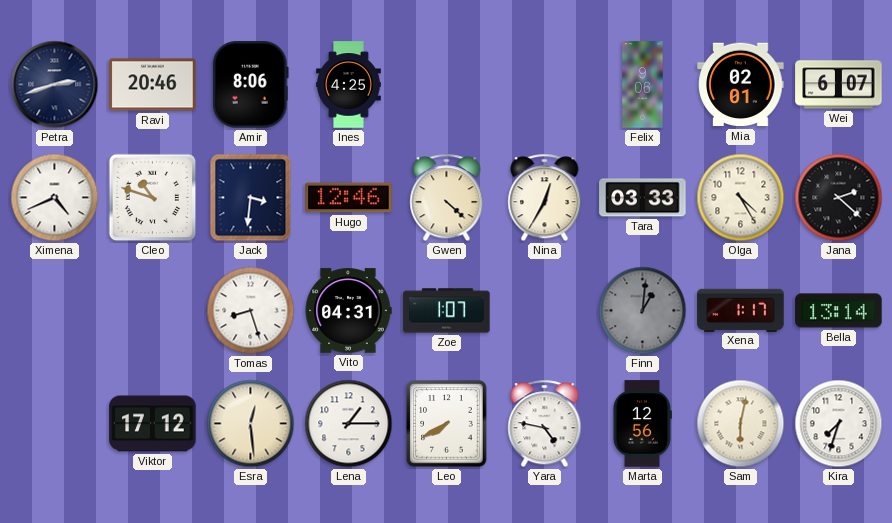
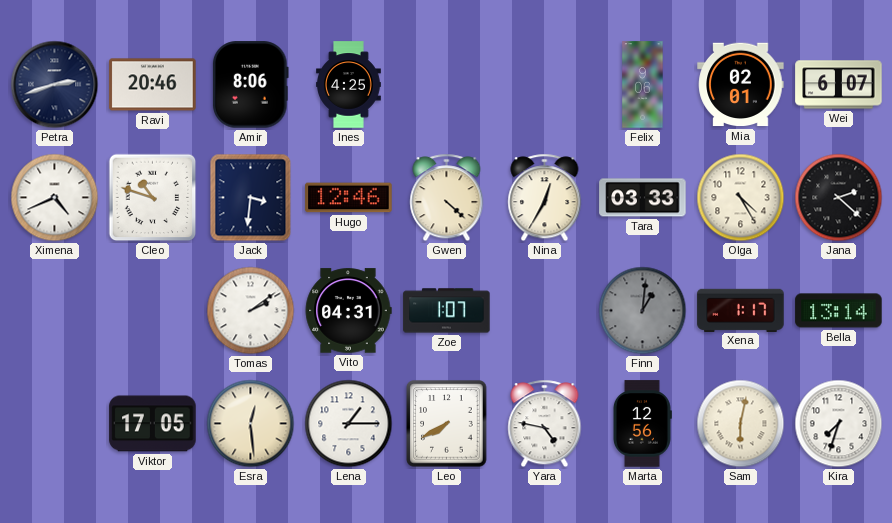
Tomas: 8:27 -> 2:09
Viktor: 17:12 -> 17:05
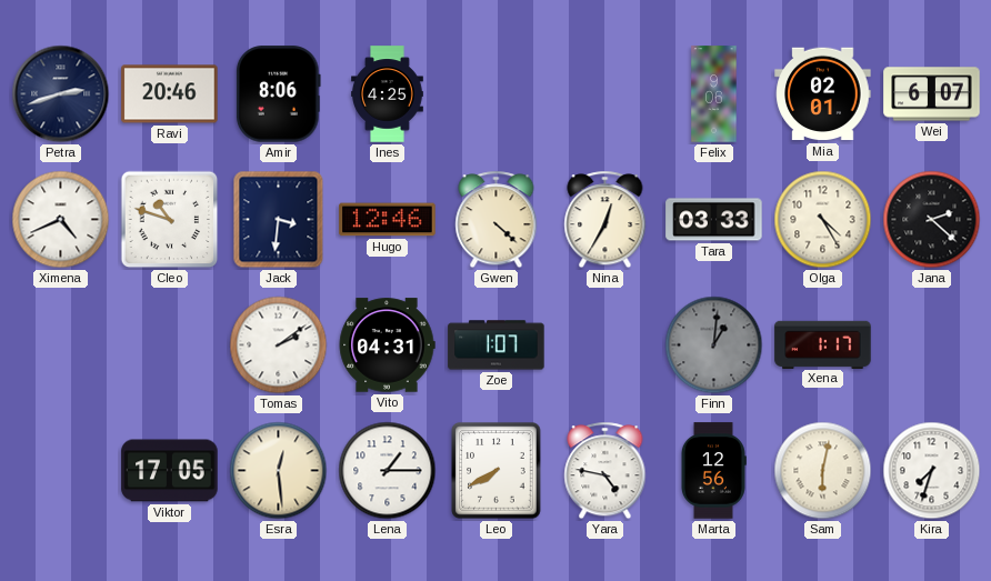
Bella: 13:14 -> none
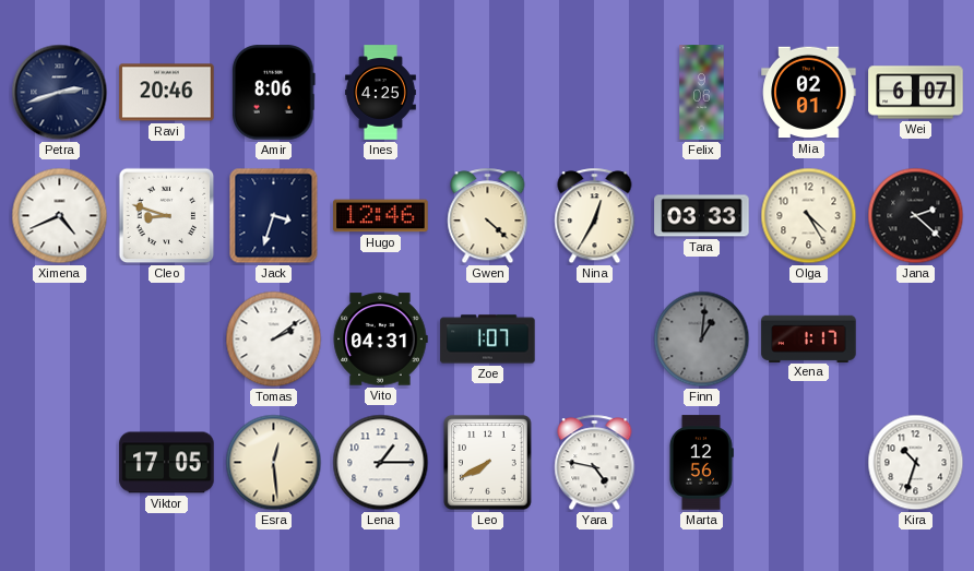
Cleo: 10:48 -> 8:48
Jack: 3:31 -> 3:33
Sam: 6:02 -> none
Kira: 7:33 -> 10:33
